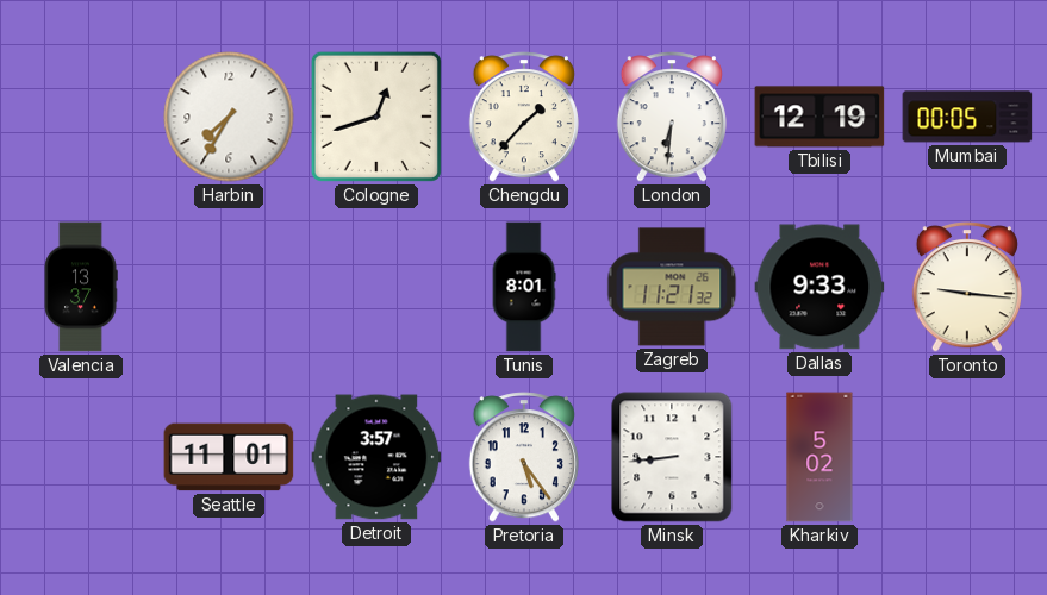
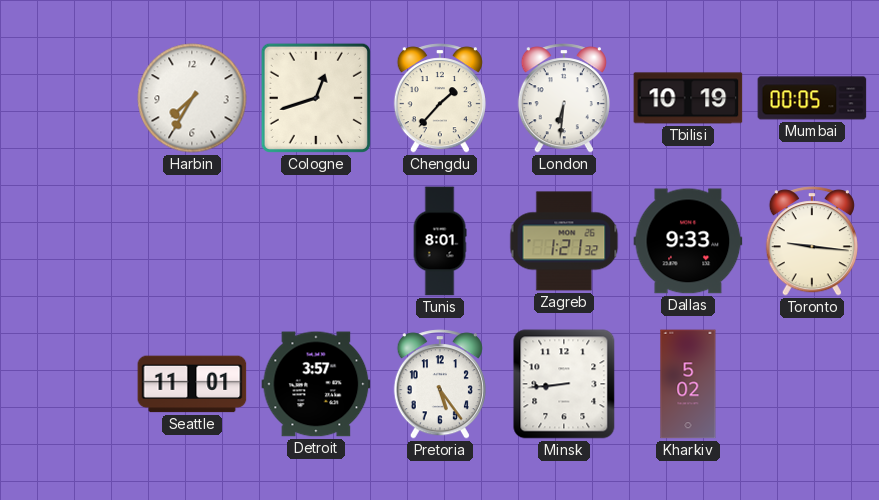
Tbilisi: 12:19 -> 10:19
Valencia: 13:37 -> none
Zagreb: 11:21 -> 1:21
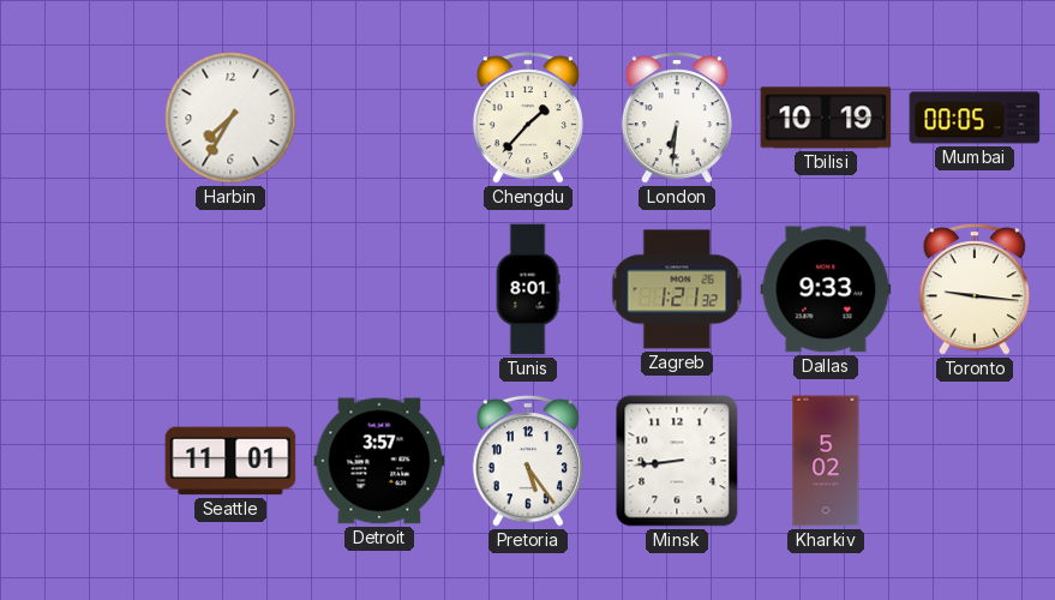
Cologne: 12:42 -> none
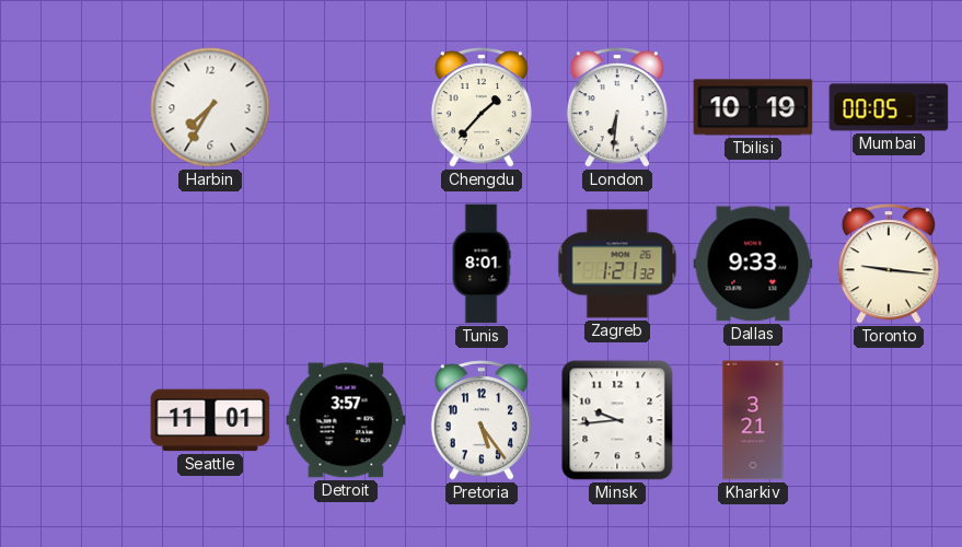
Minsk: 8:44 -> 9:44
Kharkiv: 5:02 -> 3:21
